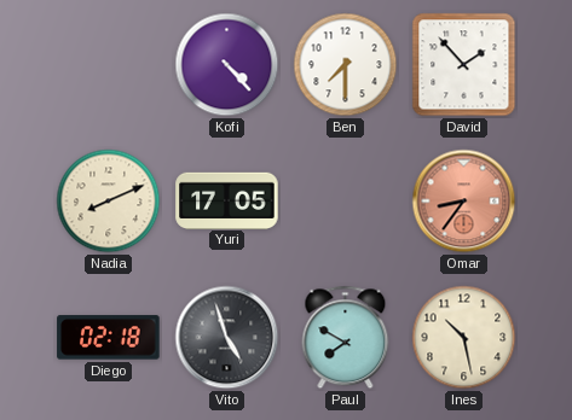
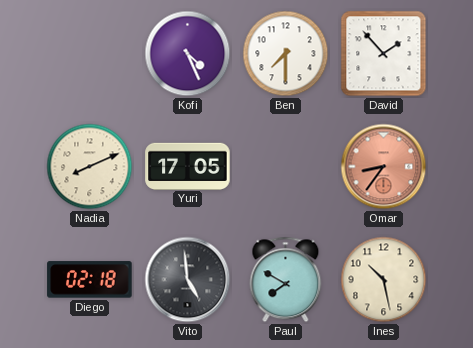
Kofi: 4:23 -> 4:26
Vito: 4:57 -> 4:59
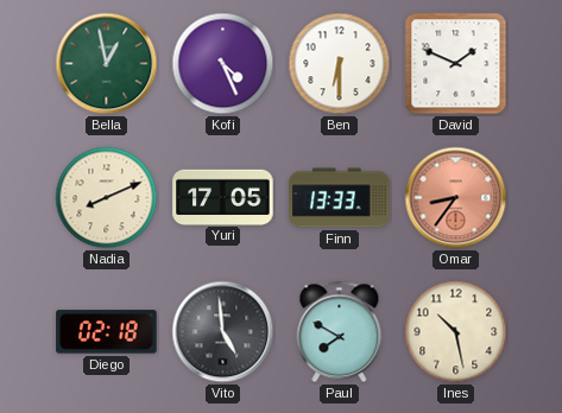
Bella: none -> 12:58
Ben: 7:30 -> 6:30
David: 1:53 -> 1:49
Finn: none -> 13:33
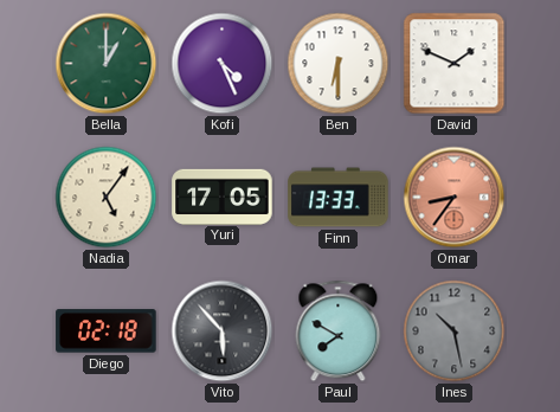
Bella: 12:58 -> 1:00
Nadia: 8:11 -> 5:06
Vito: 4:59 -> 5:53
Ines dial: cream -> grey
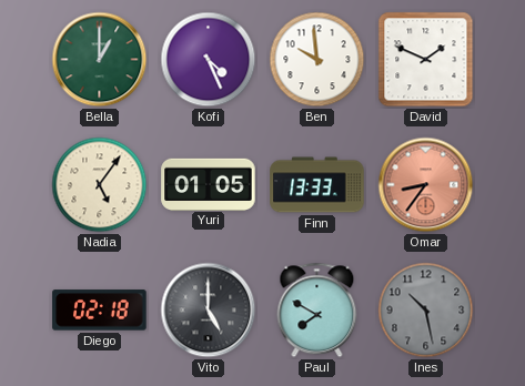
Ben: 6:30 -> 9:59
Yuri: 17:05 -> 01:05
Vito: 5:53 -> 5:00
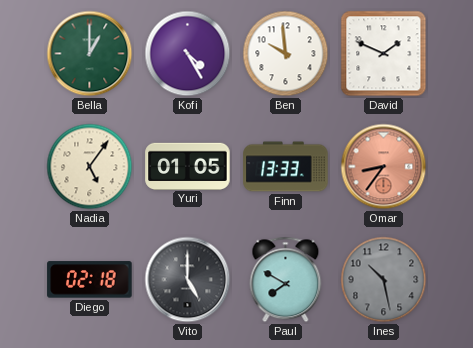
Kofi: 4:26 -> 4:25
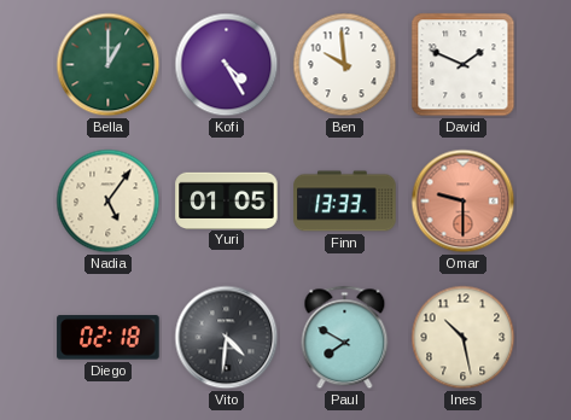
Omar: 8:36 -> 9:30
Vito: 5:00 -> 4:31
Ines dial: grey -> cream
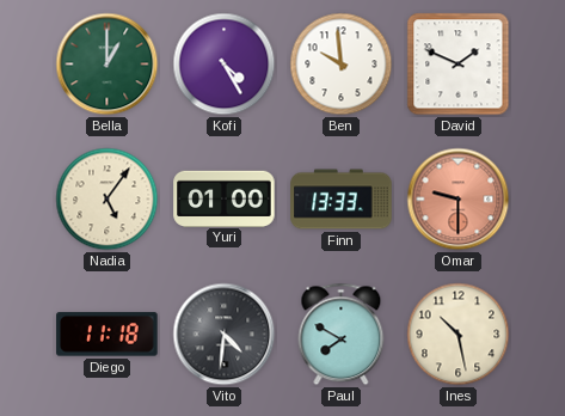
Yuri: 01:05 -> 01:00
Diego: 02:18 -> 11:18
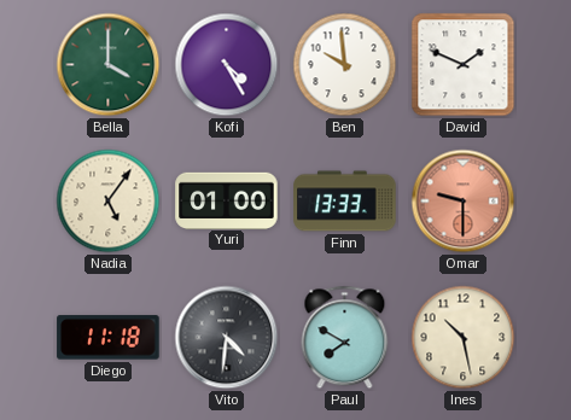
Bella: 1:00 -> 4:00
